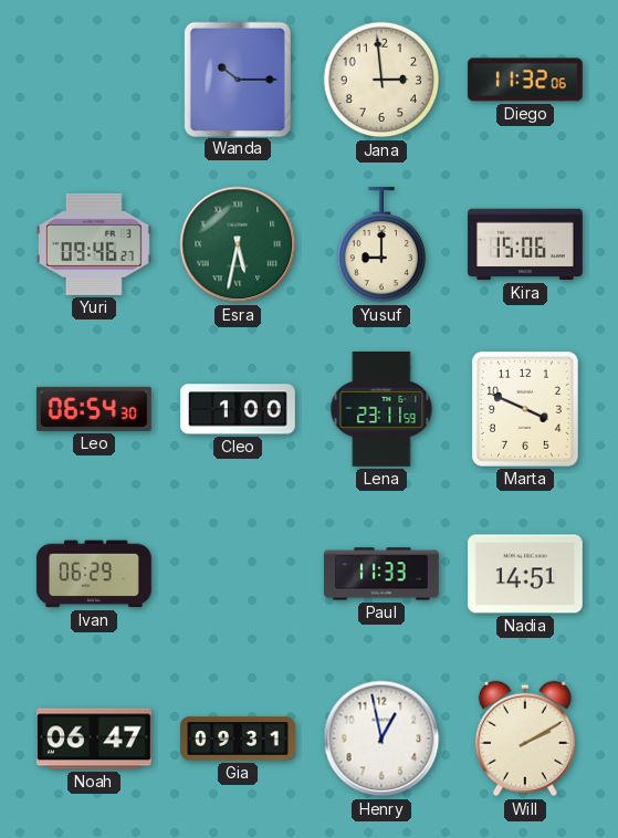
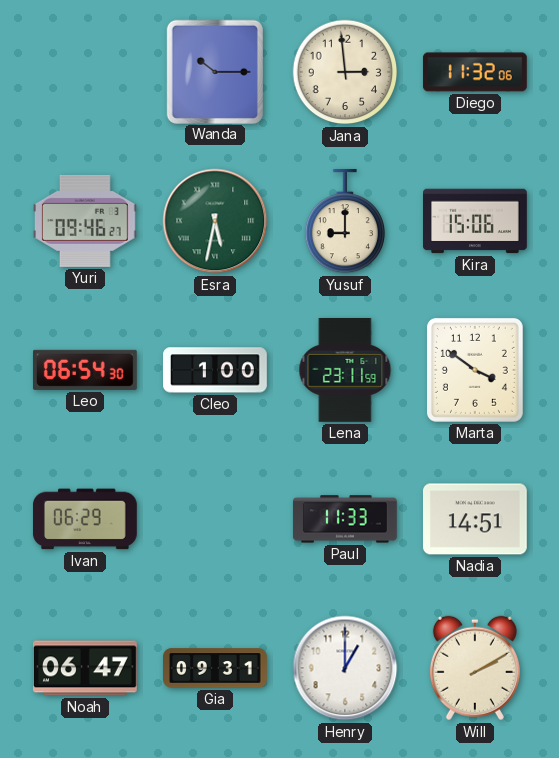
Marta: 3:49 -> 3:51
Henry: 12:58 -> 1:00
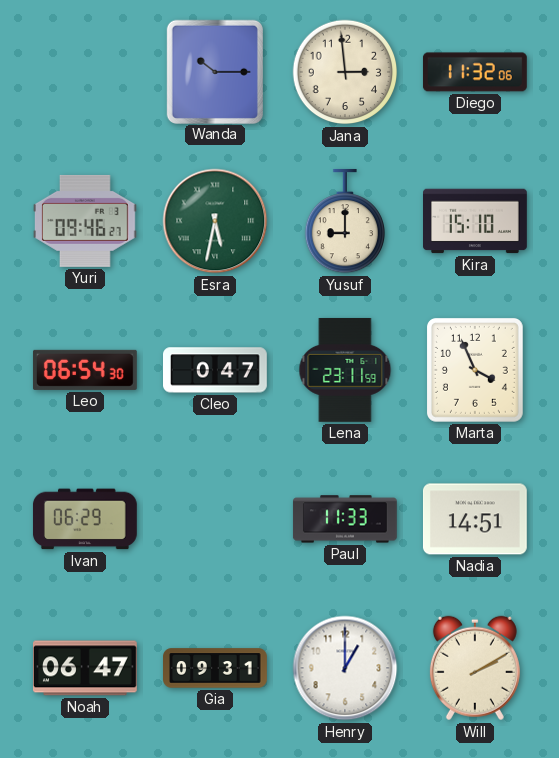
Kira: 15:06 -> 15:10
Cleo: 1:00 -> 0:47
Marta: 3:51 -> 3:56
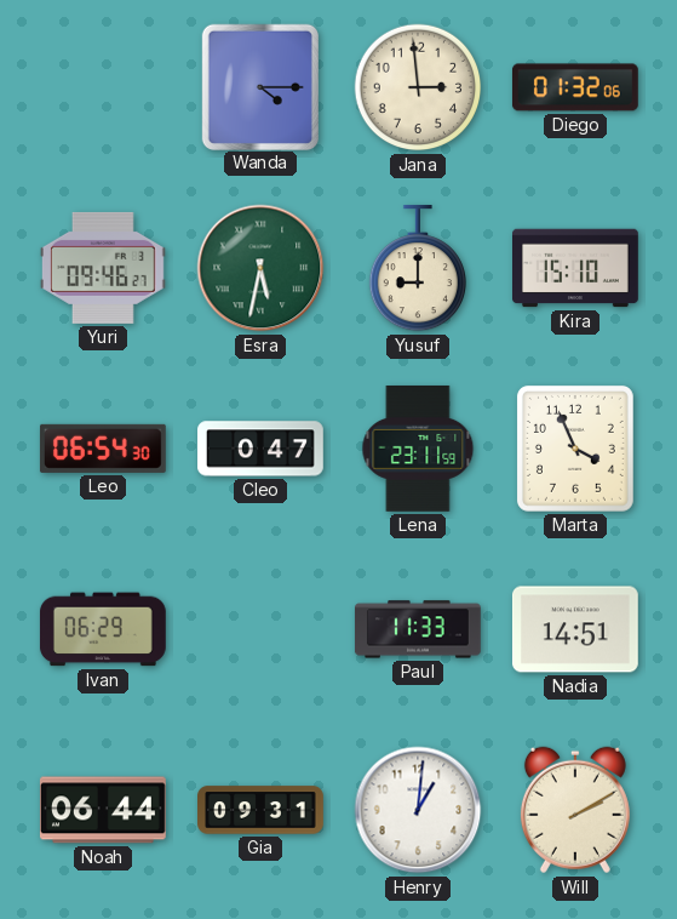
Wanda: 10:15 -> 4:15
Diego: 11:32 -> 01:32
Noah: 06:47 -> 06:44
Henry: 1:00 -> 1:01
